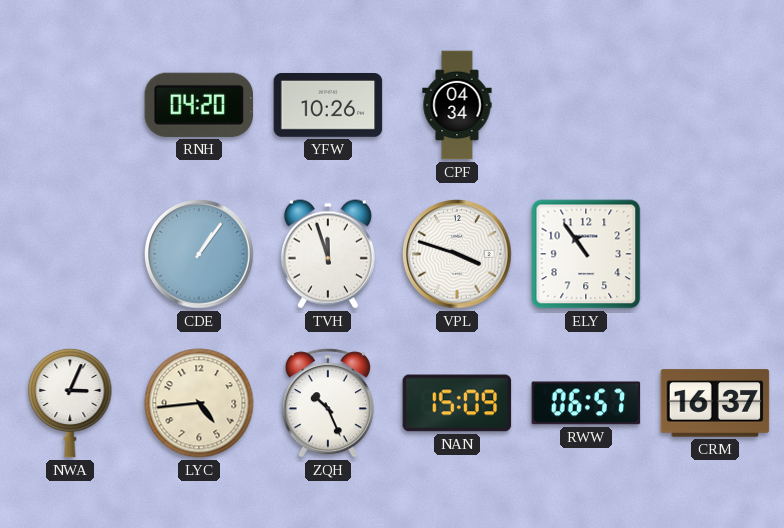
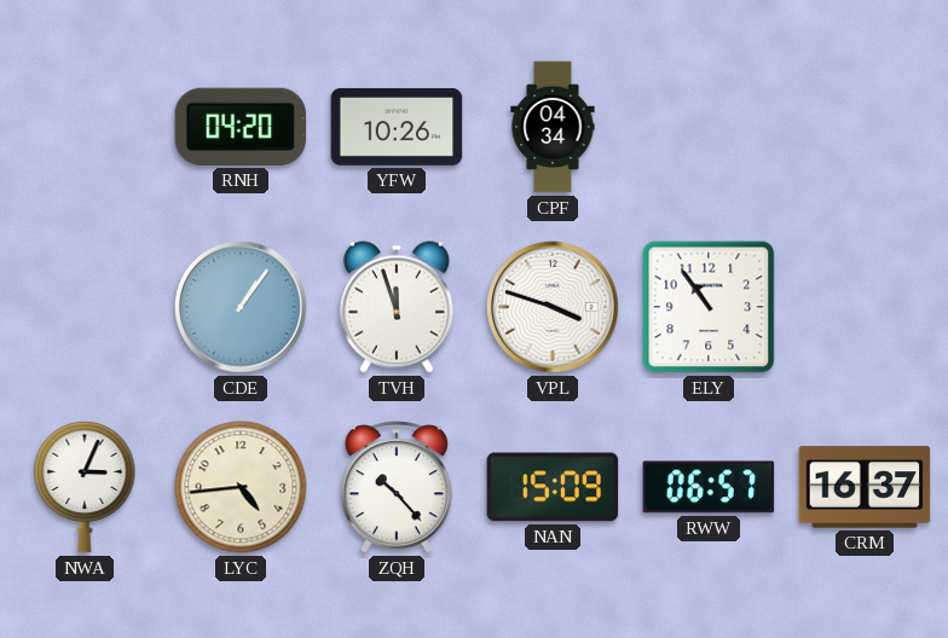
ZQH: 10:26 -> 10:23
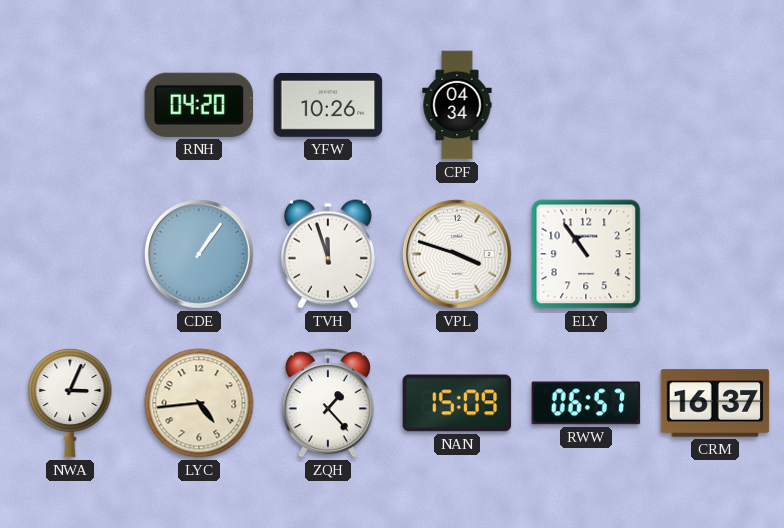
ZQH: 10:23 -> 1:23
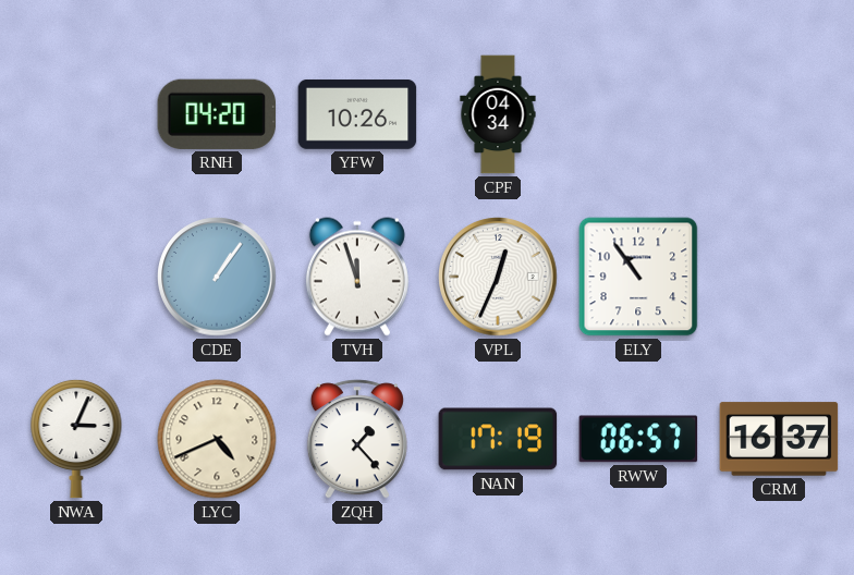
VPL: 3:48 -> 12:34
LYC: 4:44 -> 4:41
NAN: 15:09 -> 17:19
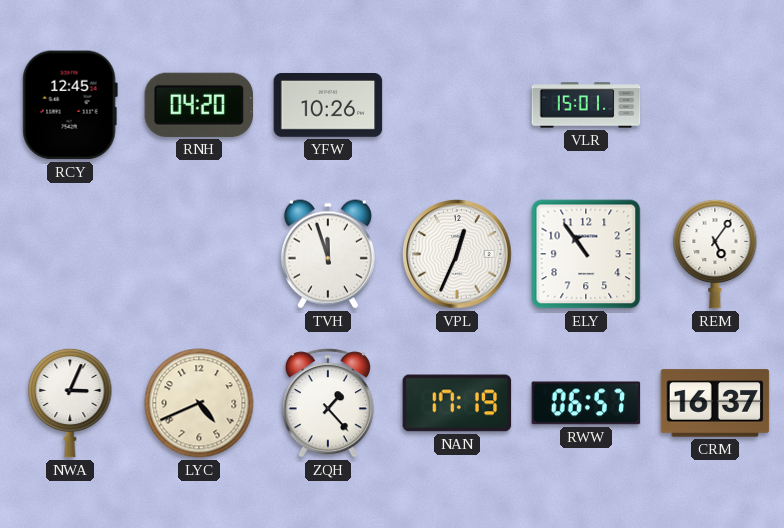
RCY: none -> 12:45
CPF: 04:34 -> none
VLR: none -> 15:01
CDE: 1:06 -> none
REM: none -> 5:06
